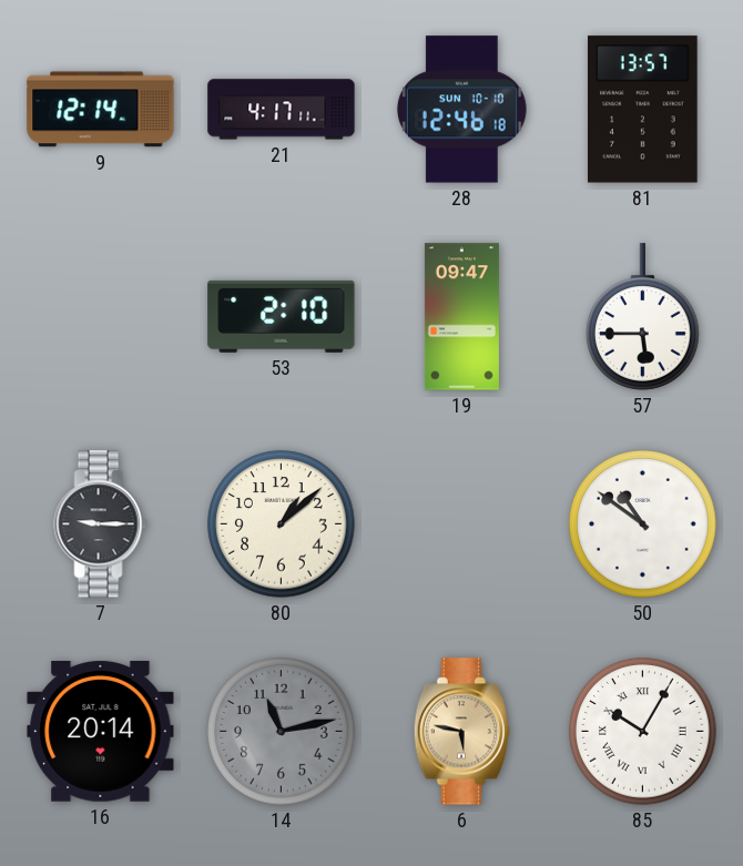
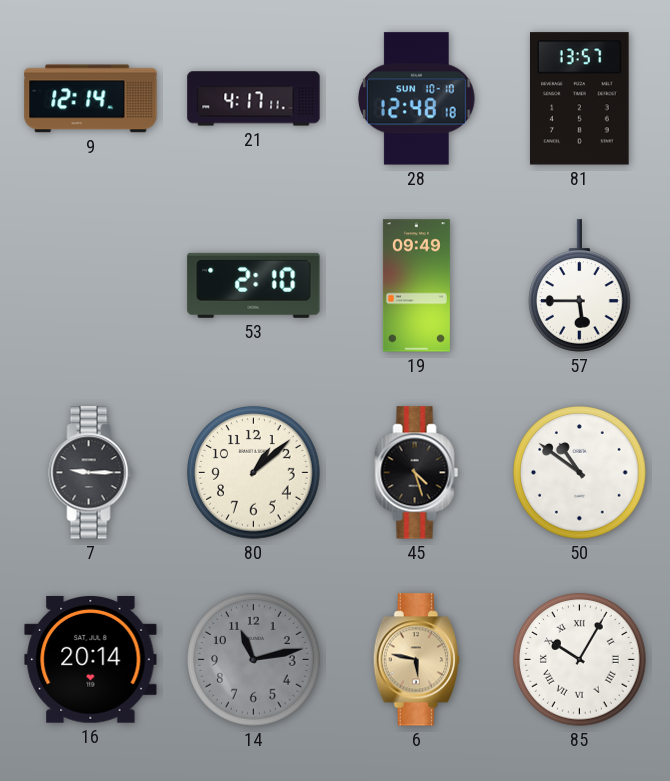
28: 12:46 -> 12:48
19: 09:47 -> 09:49
45: none -> 4:27
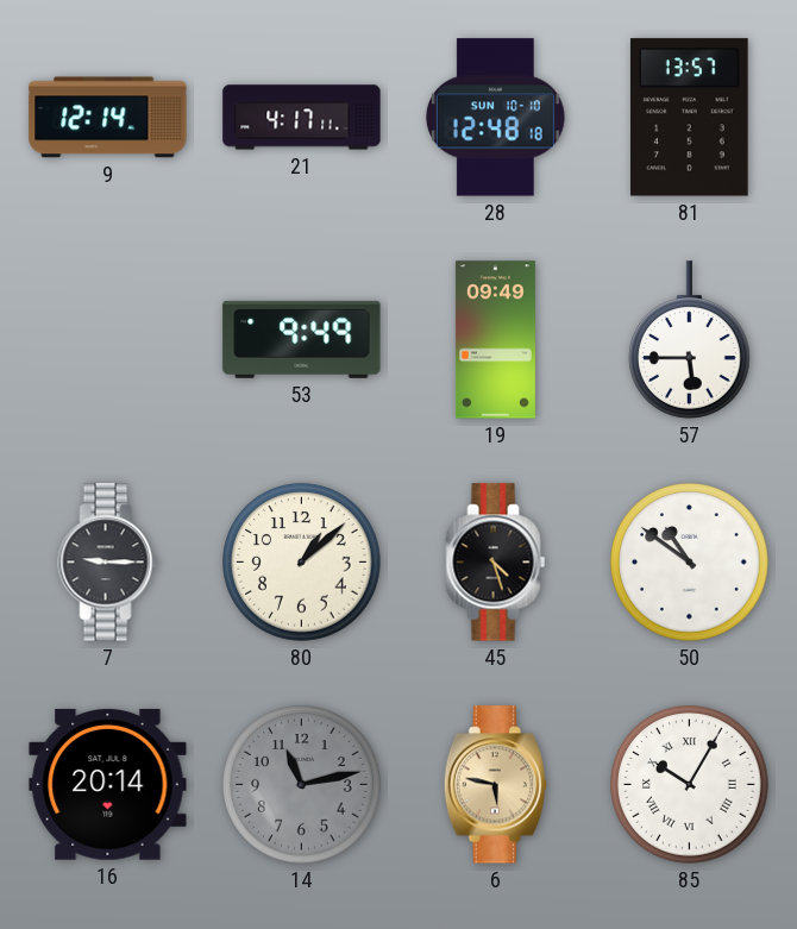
53: 2:10 -> 9:49
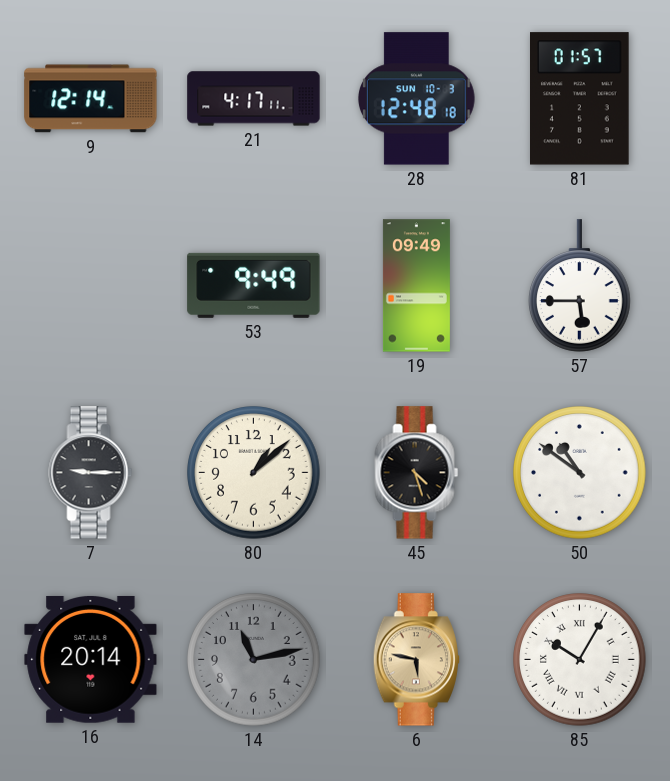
28 date: SUN 10-10 -> SUN 10-3
81: 13:57 -> 01:57
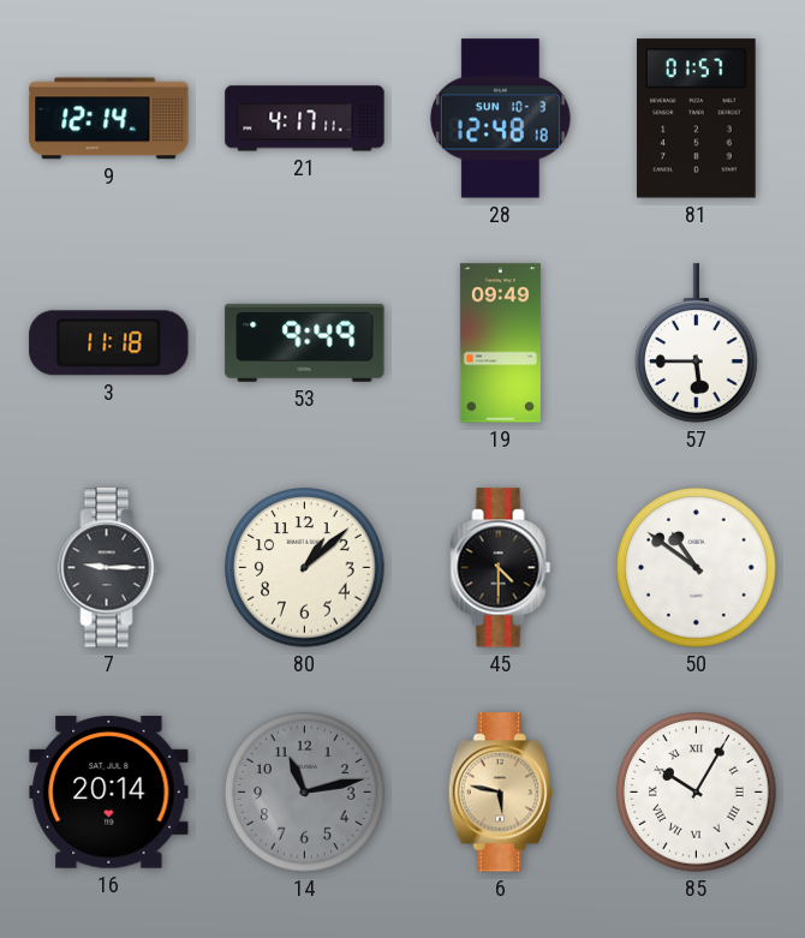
3: none -> 11:18
45: 4:27 -> 4:30
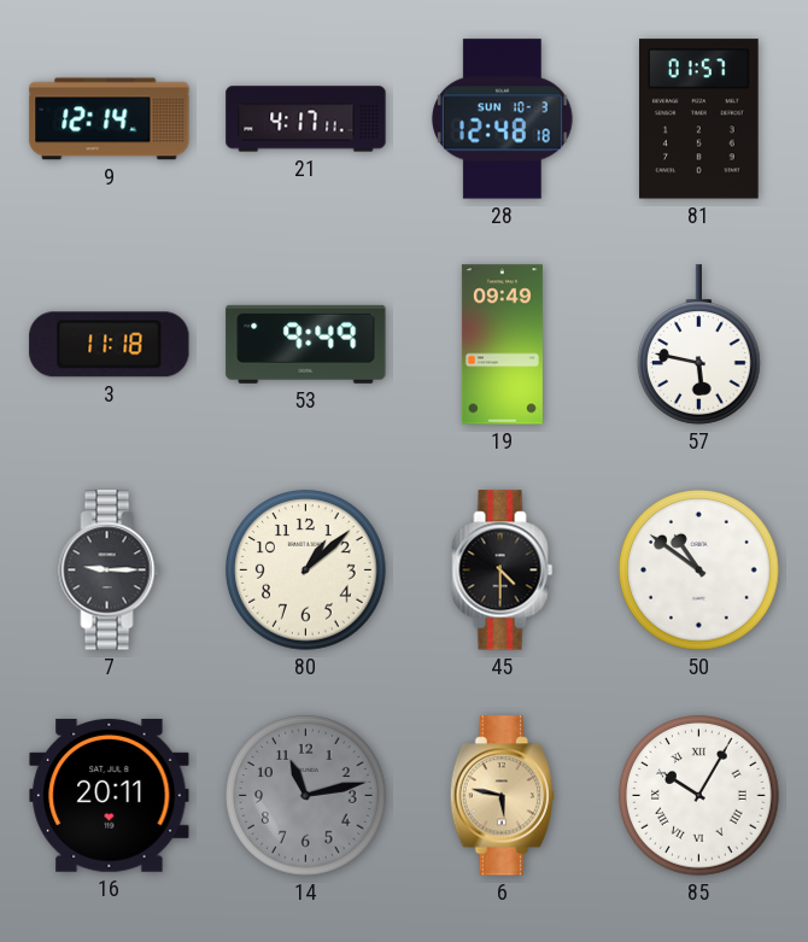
57: 5:45 -> 5:47
16: 20:14 -> 20:11
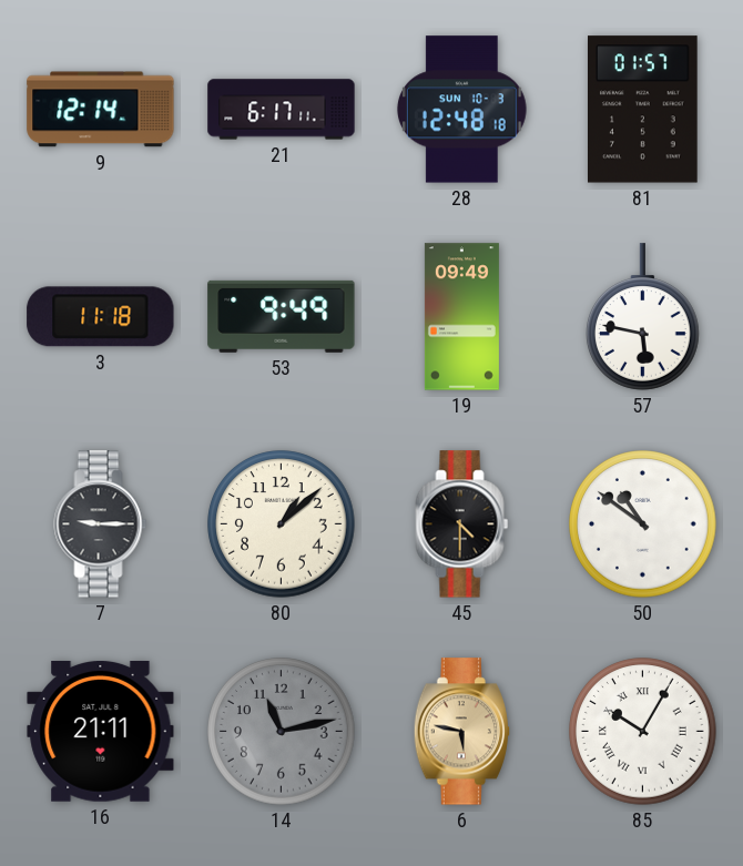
21: 4:17 -> 6:17
16: 20:11 -> 21:11
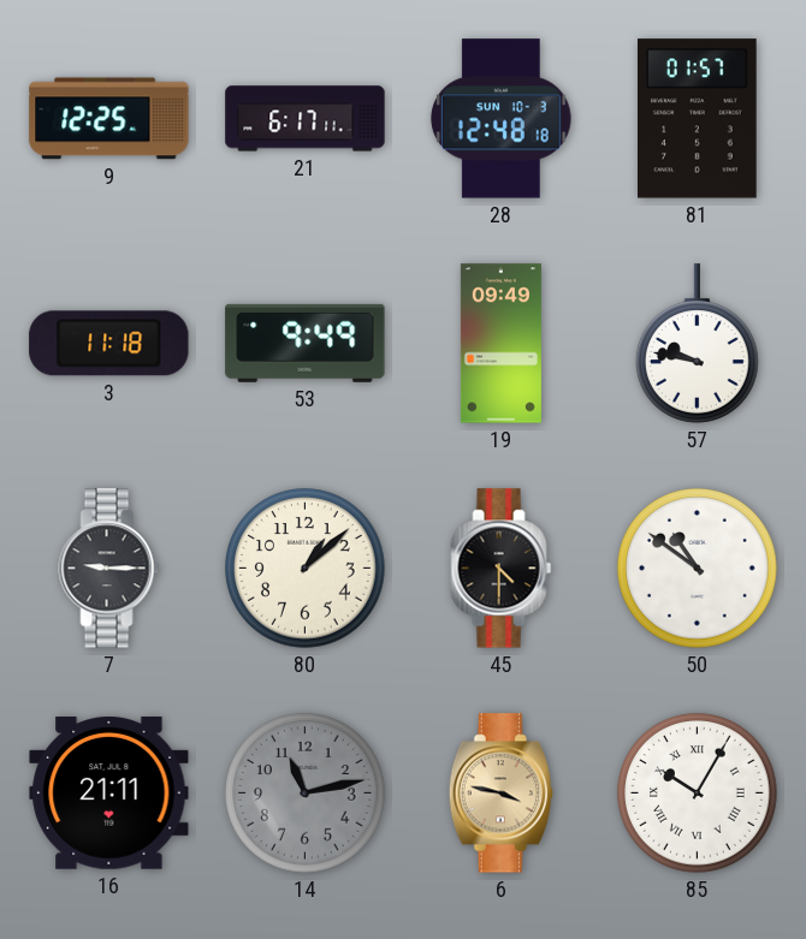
9: 12:14 -> 12:25
57: 5:47 -> 9:47
6: 5:47 -> 3:47
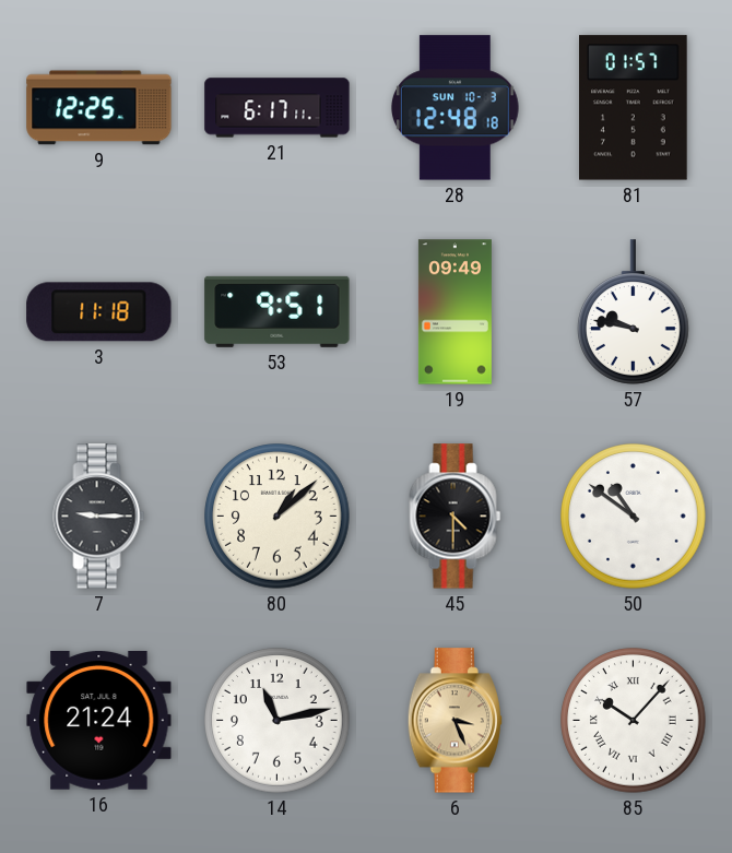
53: 9:49 -> 9:51
16: 21:11 -> 21:24
14 dial: grey -> white
6: 3:47 -> 3:26
85: 10:05 -> 10:07
